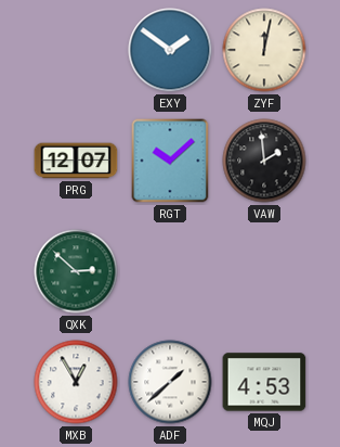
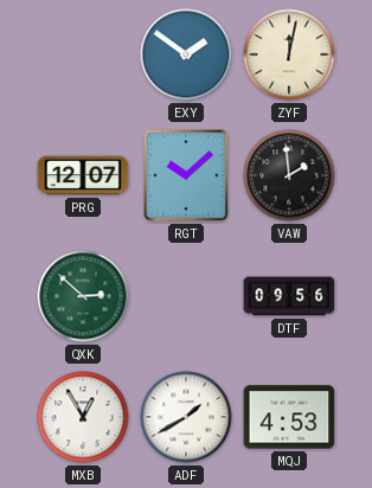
DTF: none -> 09:56
ADF: 1:38 -> 1:40
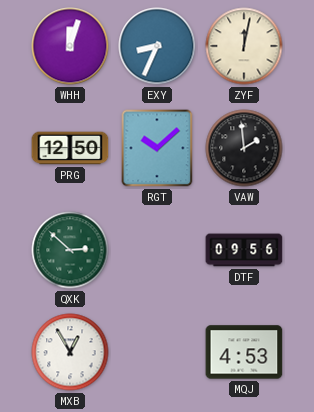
WHH: none -> 12:03
EXY: 1:51 -> 8:34
PRG: 12:07 -> 12:50
ADF: 1:40 -> none
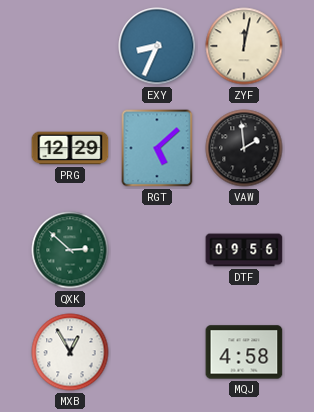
WHH: 12:03 -> none
PRG: 12:50 -> 12:29
RGT: 10:08 -> 5:08
MQJ: 4:53 -> 4:58
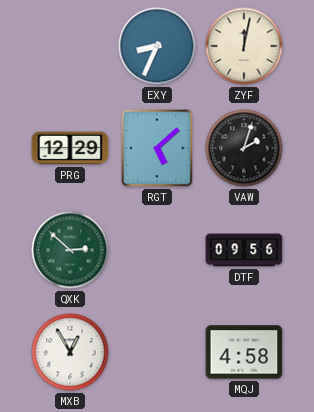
VAW: 1:59 -> 2:03
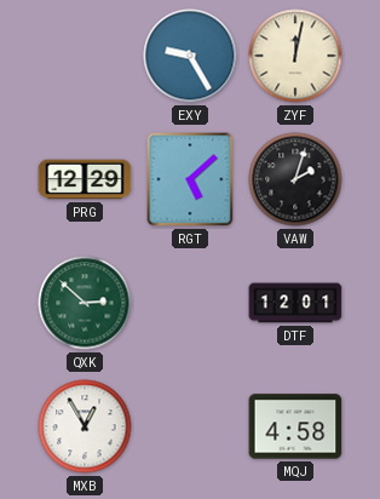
EXY: 8:34 -> 9:25
DTF: 09:56 -> 12:01
